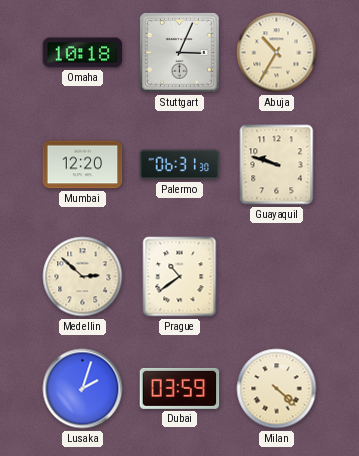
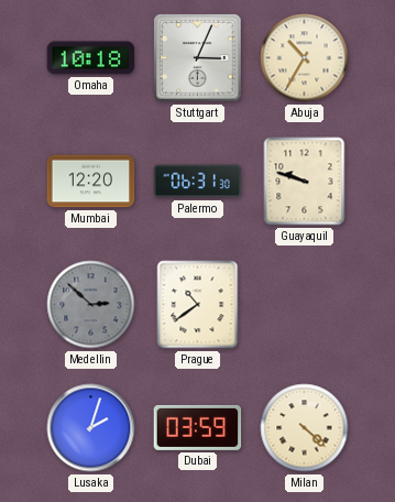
Medellin dial: cream -> grey
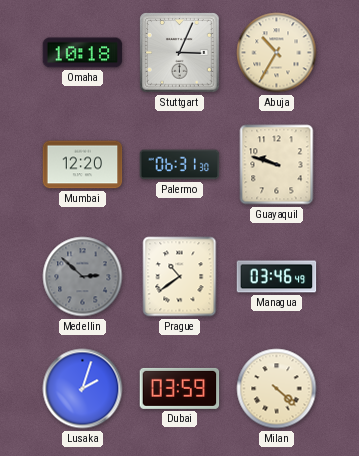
Managua: none -> 03:46
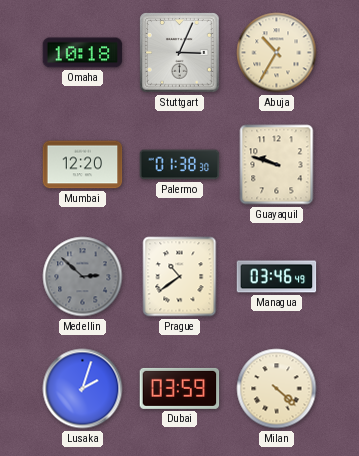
Palermo: 06:31 -> 01:38
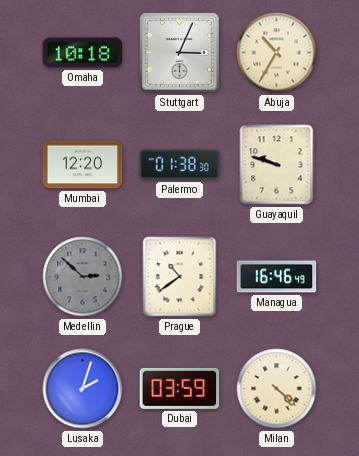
Managua: 03:46 -> 16:46
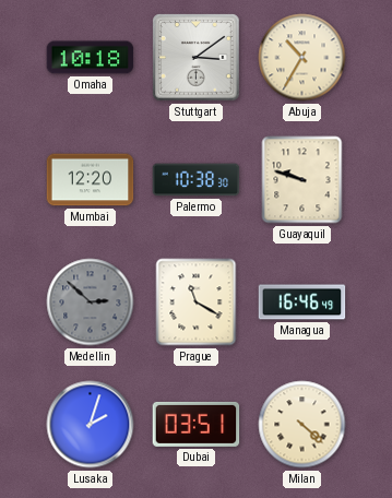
Stuttgart: 3:04 -> 3:09
Palermo: 01:38 -> 10:38
Prague: 10:39 -> 11:20
Dubai: 03:59 -> 03:51
